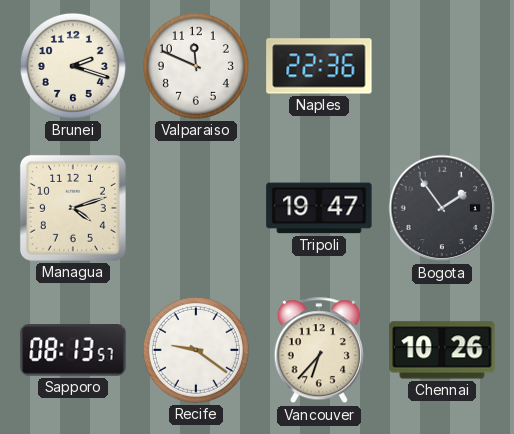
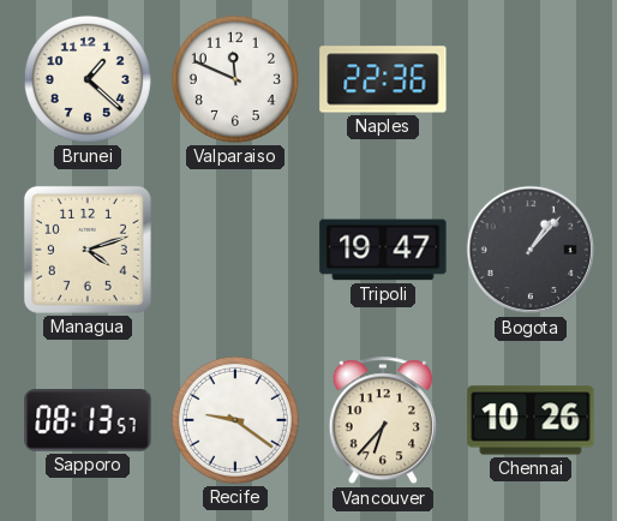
Brunei: 2:18 -> 1:22
Bogota: 1:54 -> 1:07
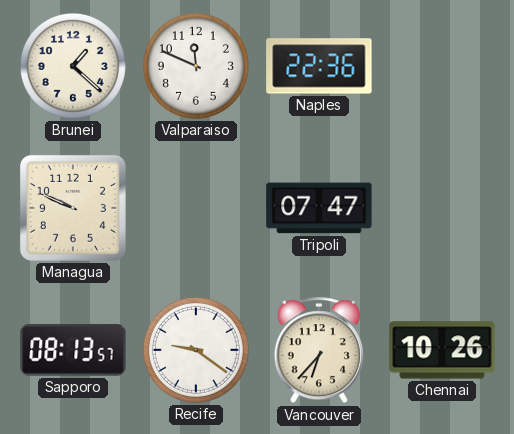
Managua: 4:12 -> 9:49
Tripoli: 19:47 -> 07:47
Bogota: 1:07 -> none
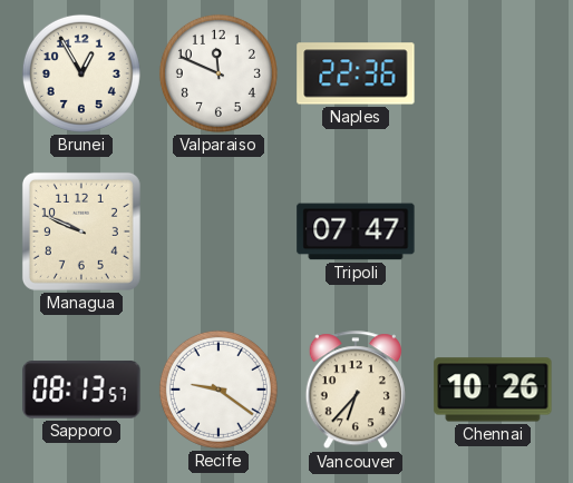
Brunei: 1:22 -> 12:55
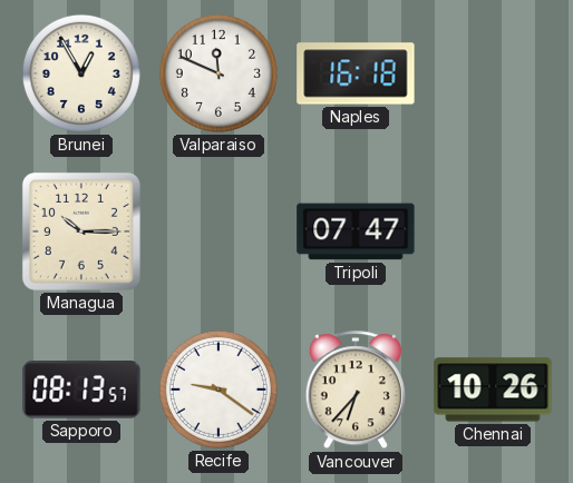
Naples: 22:36 -> 16:18
Managua: 9:49 -> 10:15
